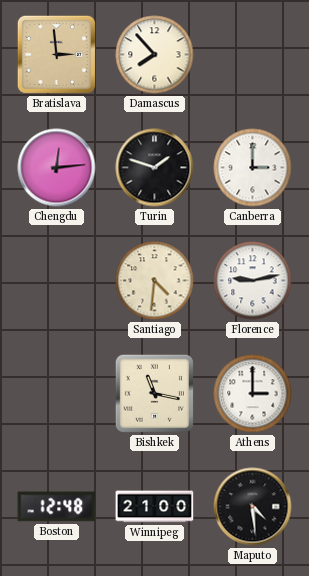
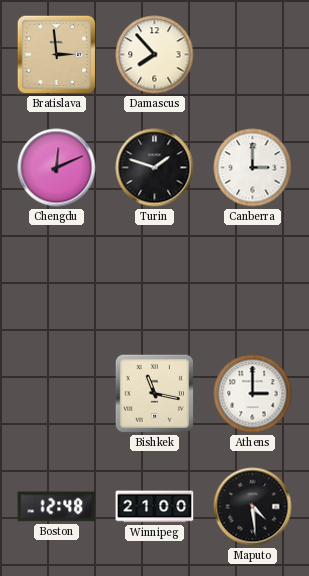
Chengdu: 12:14 -> 12:11
Santiago: 4:31 -> none
Florence: 9:13 -> none
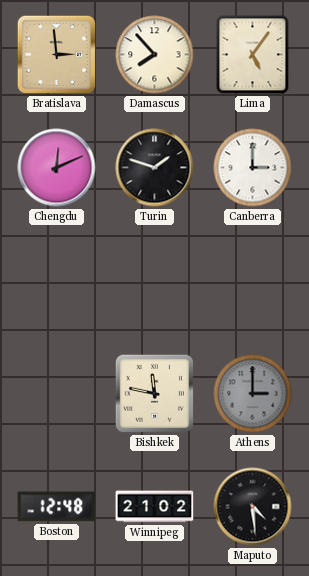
Lima: none -> 5:06
Bishkek: 11:17 -> 11:47
Athens dial: white -> grey
Winnipeg: 21:00 -> 21:02
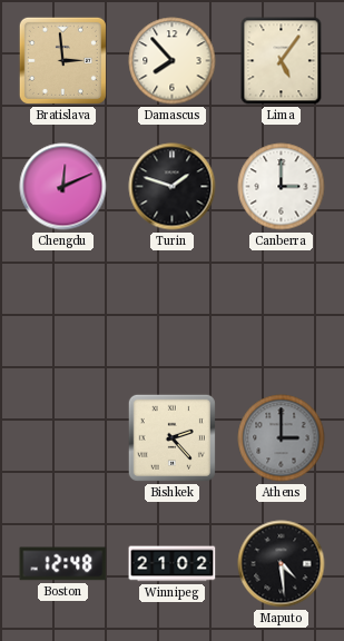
Bishkek: 11:47 -> 2:23
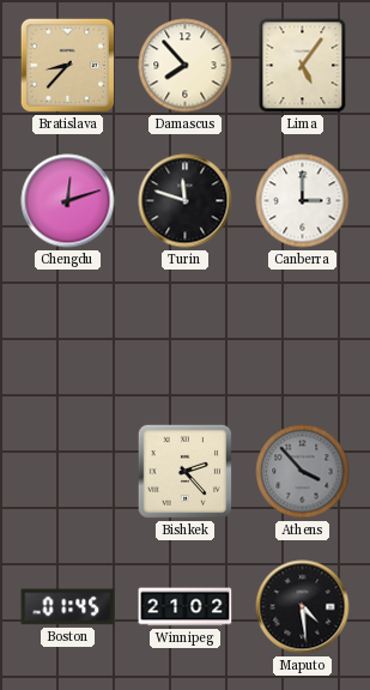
Bratislava: 2:59 -> 8:37
Chengdu: 12:11 -> 12:12
Turin: 1:48 -> 11:48
Athens: 3:00 -> 3:53
Boston: 12:48 -> 01:45
